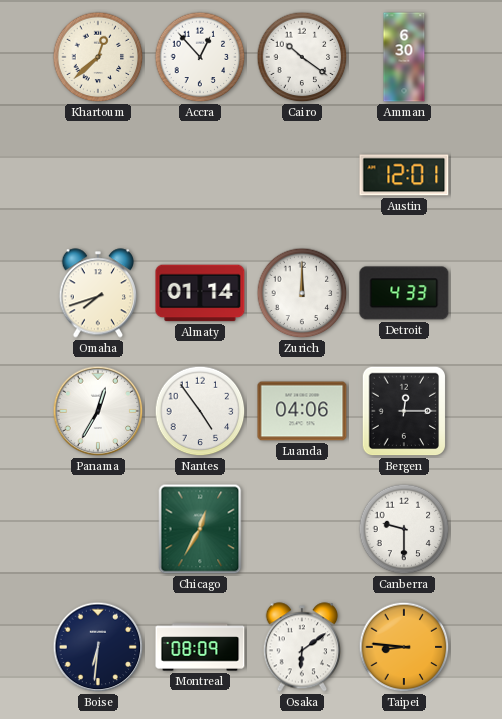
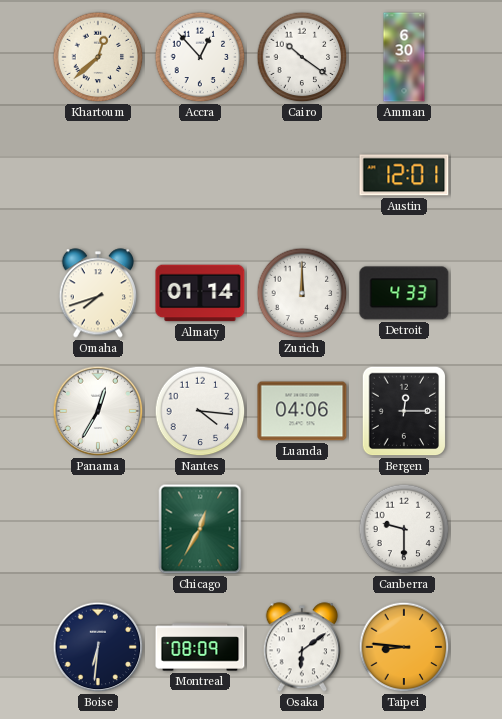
Nantes: 4:54 -> 4:16
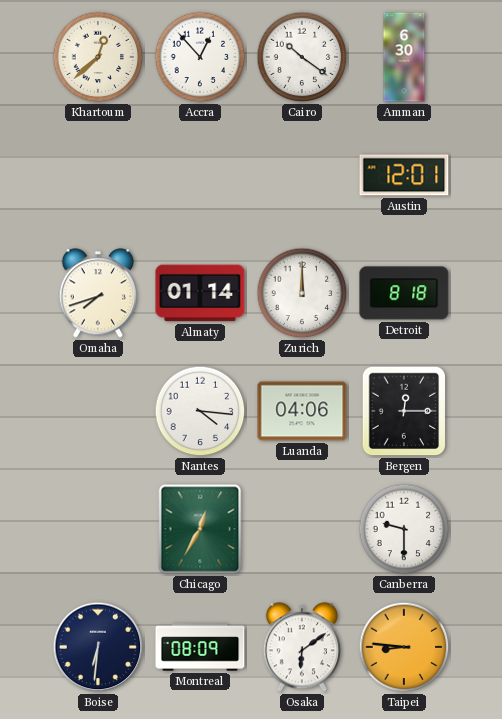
Detroit: 4:33 -> 8:18
Panama: 12:35 -> none
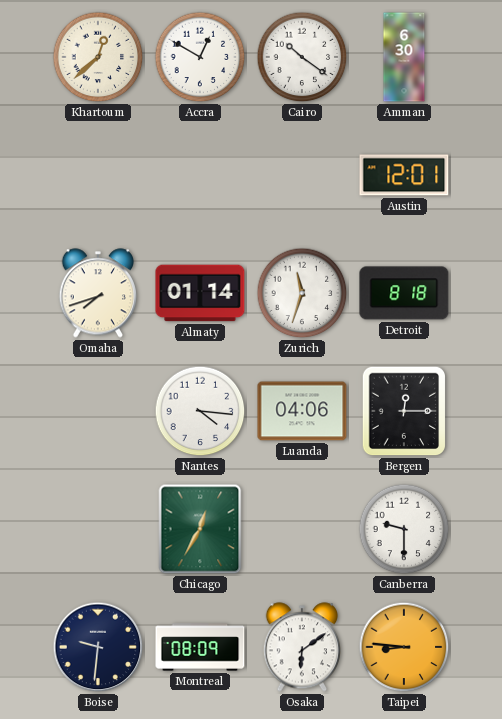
Accra: 12:53 -> 12:50
Zurich: 12:00 -> 11:33
Boise: 6:31 -> 9:31
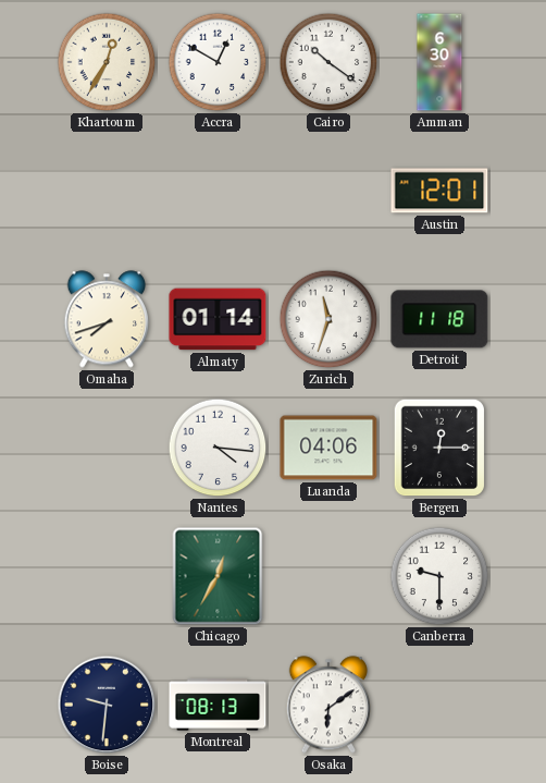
Khartoum: 12:38 -> 12:35
Detroit: 8:18 -> 11:18
Montreal: 08:09 -> 08:13
Taipei: 8:46 -> none
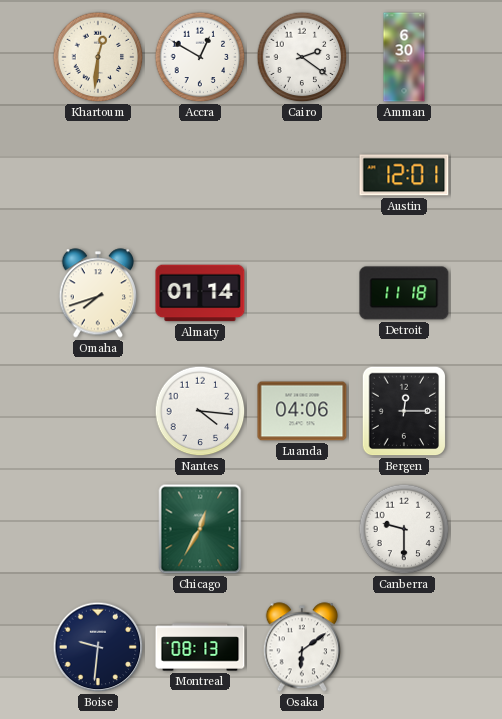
Khartoum: 12:35 -> 12:31
Cairo: 10:21 -> 2:21
Zurich: 11:33 -> none
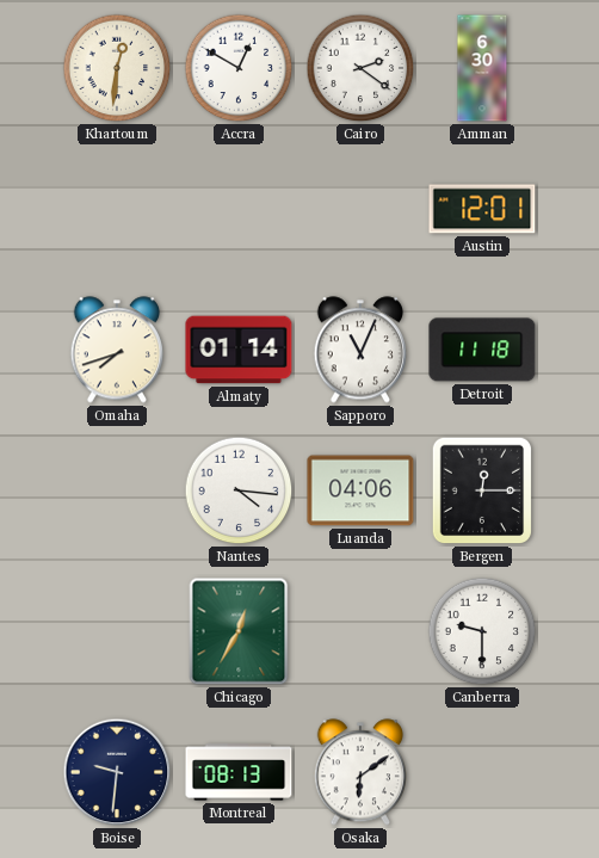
Sapporo: none -> 11:04
